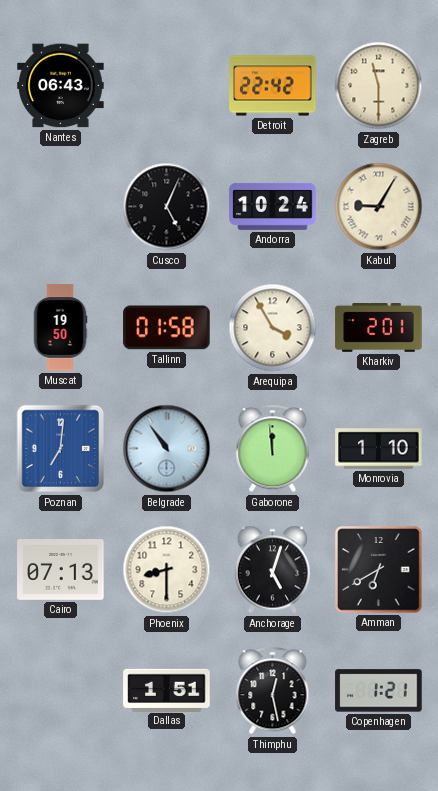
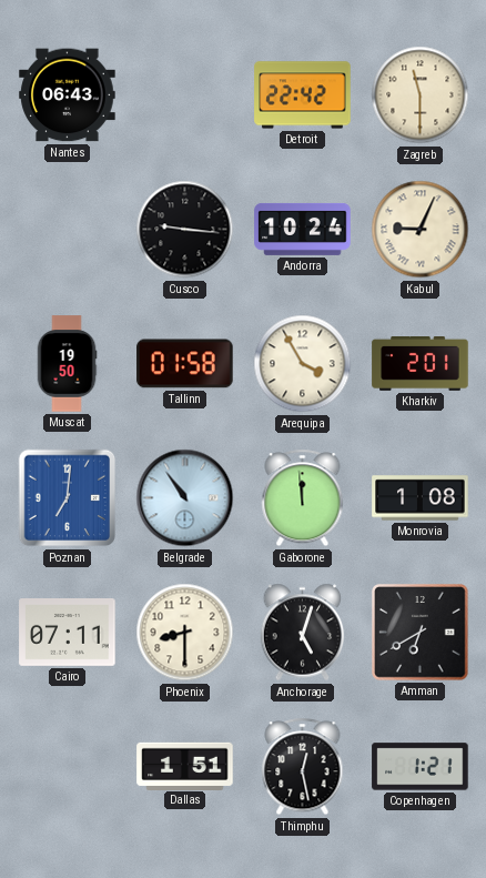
Cusco: 5:04 -> 9:16
Kabul: 9:05 -> 9:04
Monrovia: 1:10 -> 1:08
Cairo: 07:13 -> 07:11
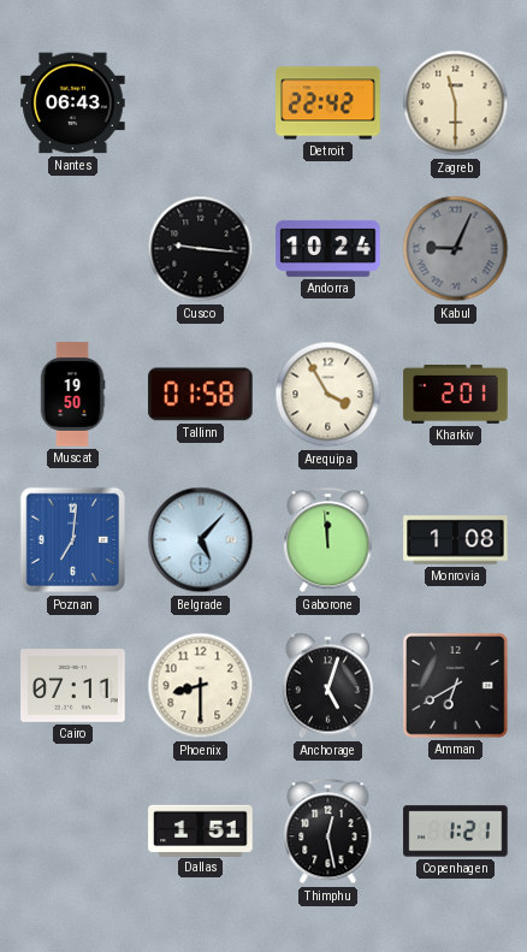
Kabul dial: cream -> grey
Belgrade: 10:54 -> 5:07
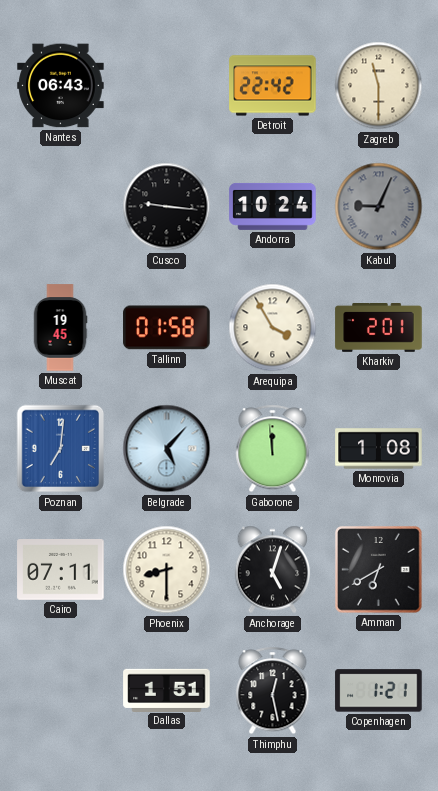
Muscat: 19:50 -> 19:45
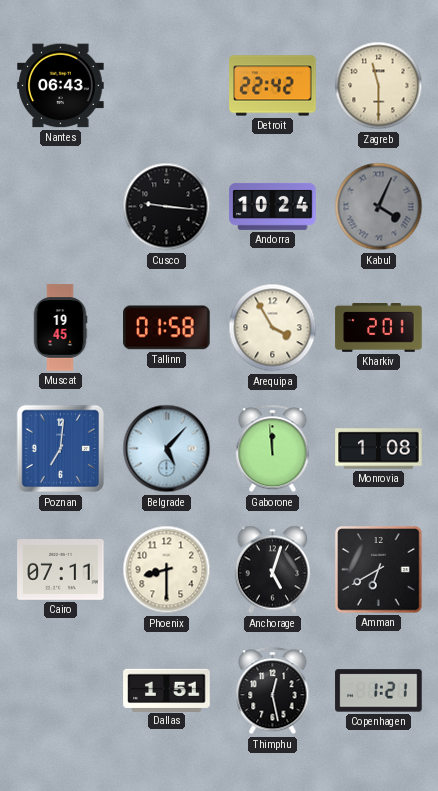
Kabul: 9:04 -> 4:04
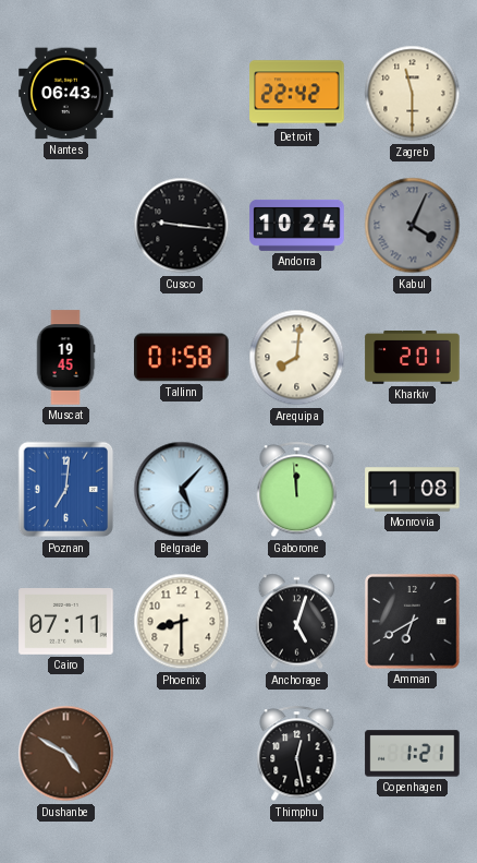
Arequipa: 3:55 -> 8:01
Dushanbe: none -> 4:50
Dallas: 1:51 -> none
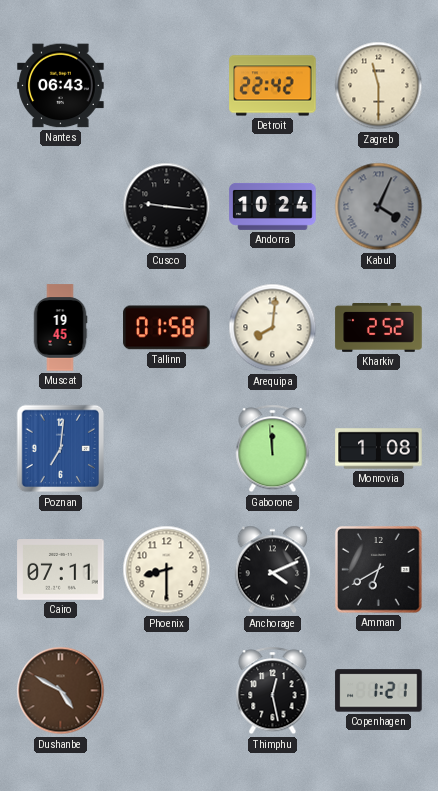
Kharkiv: 2:01 -> 2:52
Belgrade: 5:07 -> none
Anchorage: 5:03 -> 4:11
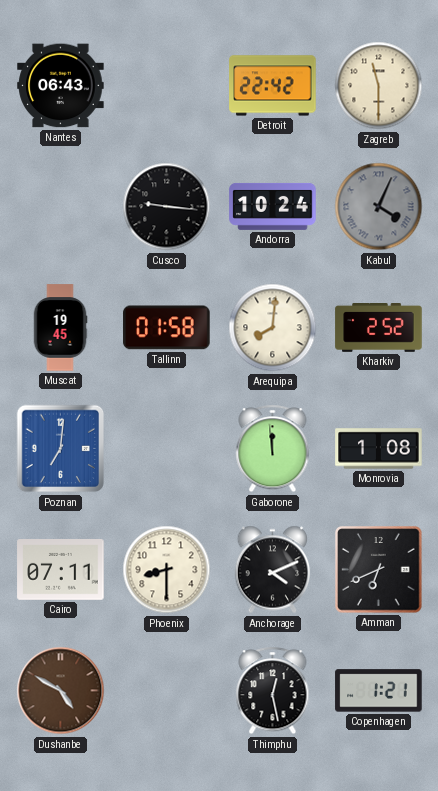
Amman: 6:40 -> 6:41
